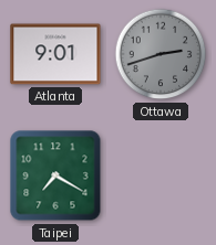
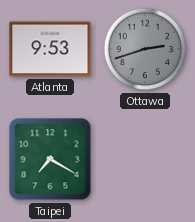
Atlanta: 9:01 -> 9:53
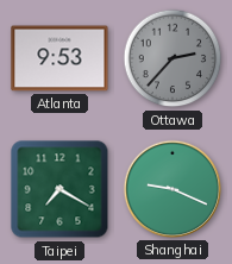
Ottawa: 2:42 -> 2:37
Shanghai: none -> 9:19
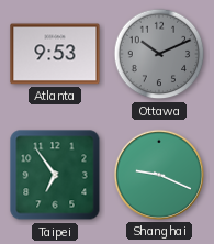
Ottawa: 2:37 -> 10:11
Taipei: 7:20 -> 6:54
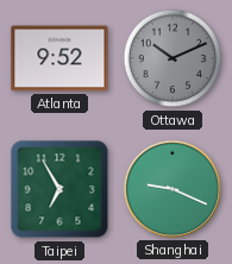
Atlanta: 9:53 -> 9:52
Taipei: 6:54 -> 6:55
